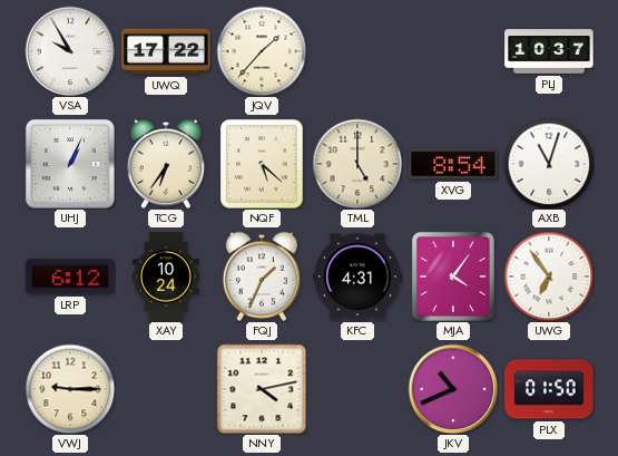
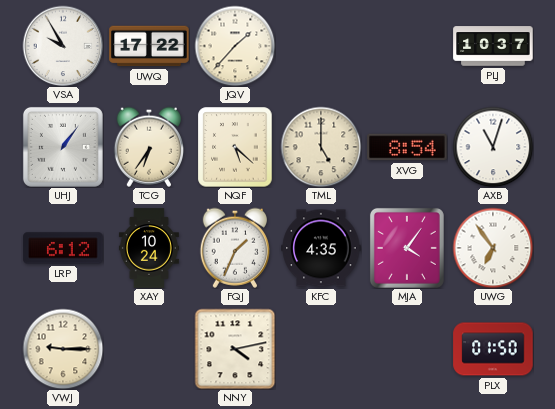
UHJ: 1:04 -> 1:06
KFC: 4:31 -> 4:35
JKV: 10:41 -> none
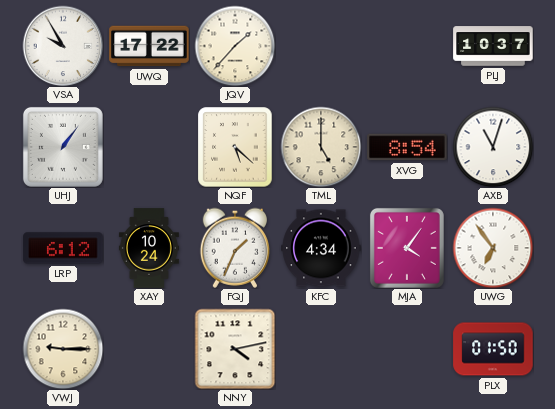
TCG: 6:36 -> none
KFC: 4:35 -> 4:34
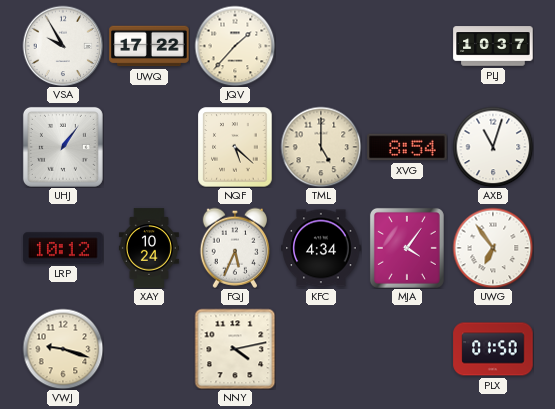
LRP: 6:12 -> 10:12
FQJ: 1:34 -> 5:34
VWJ: 9:15 -> 9:18
